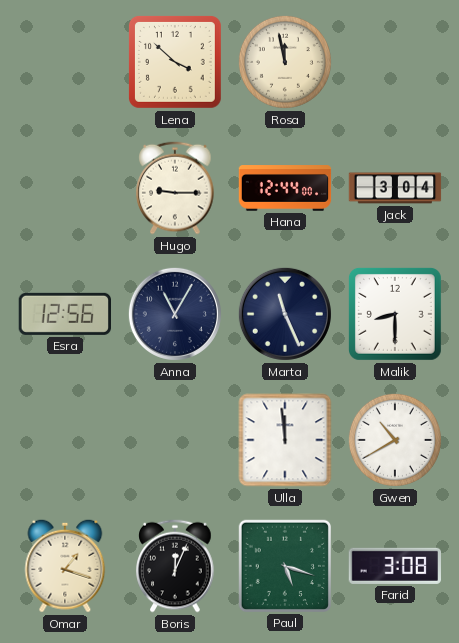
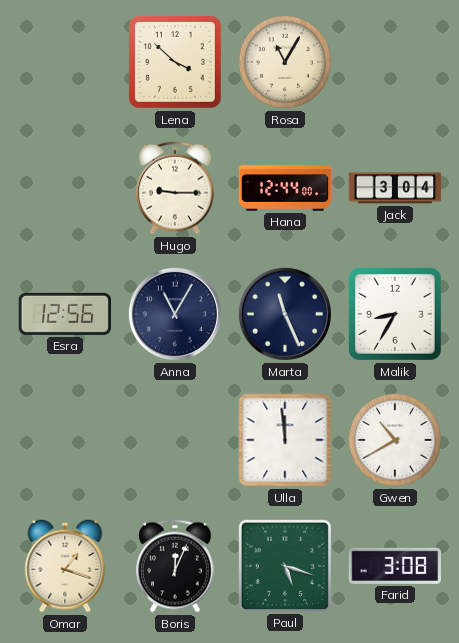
Rosa: 11:58 -> 11:05
Malik: 8:30 -> 8:35
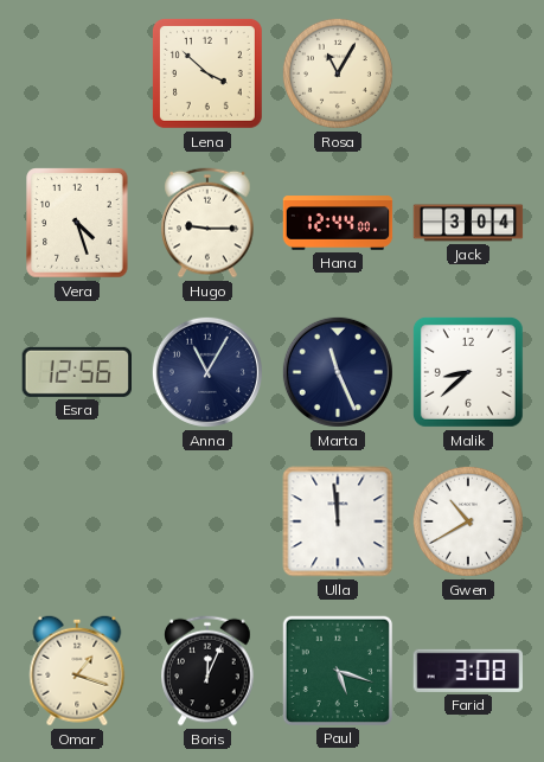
Vera: none -> 4:27
Malik: 8:35 -> 8:38
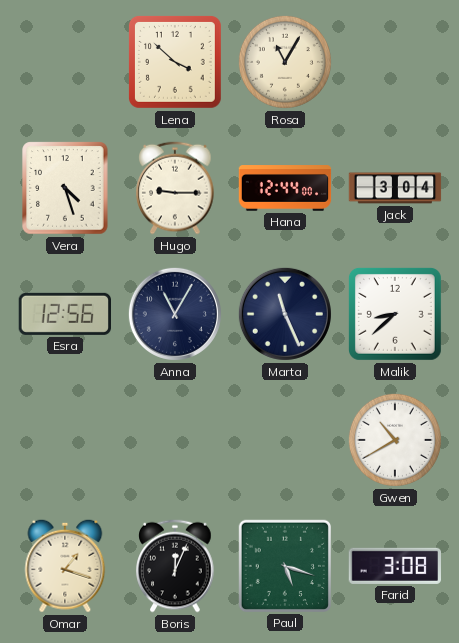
Ulla: 11:59 -> none
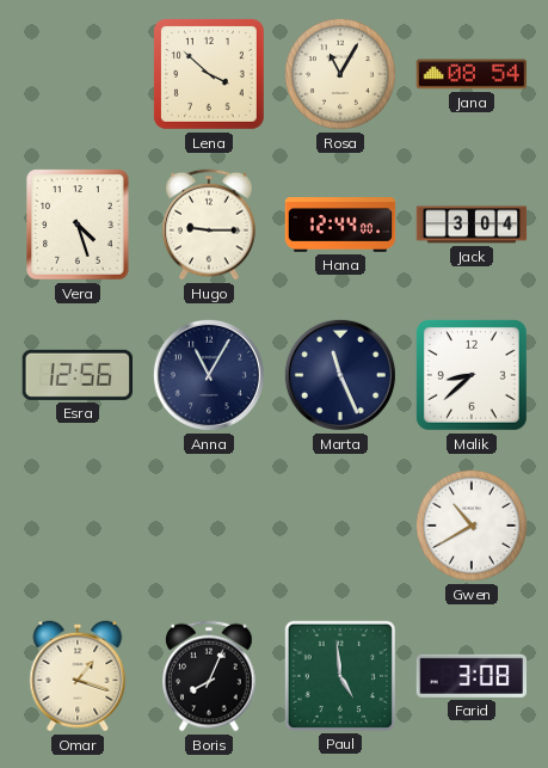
Jana: none -> 08:54
Boris: 12:04 -> 8:04
Paul: 5:18 -> 4:59
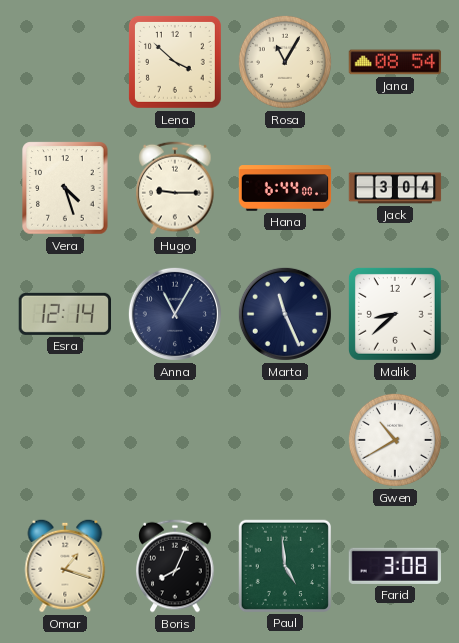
Hana: 12:44 -> 6:44
Esra: 12:56 -> 12:14
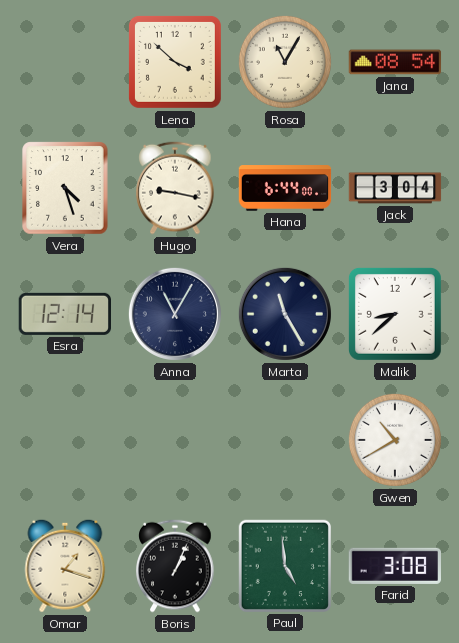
Hugo: 9:15 -> 9:17
Marta: 11:26 -> 11:25
Boris: 8:04 -> 1:04
